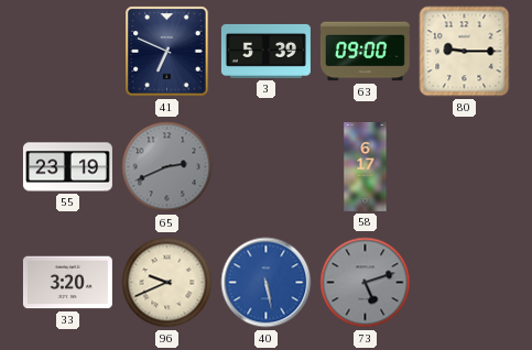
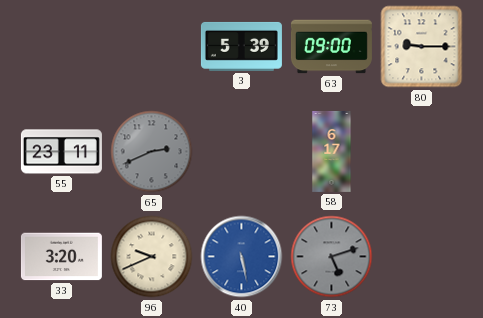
41: 6:49 -> none
55: 23:19 -> 23:11
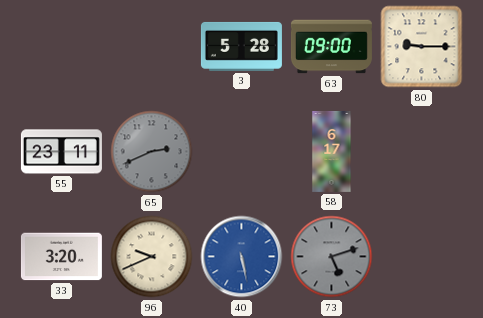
3: 5:39 -> 5:28
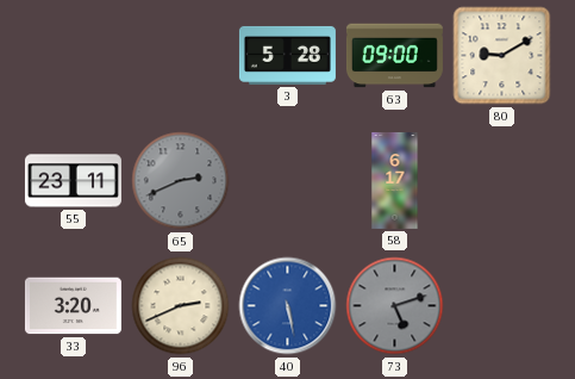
80: 9:15 -> 9:10
96: 9:41 -> 2:41
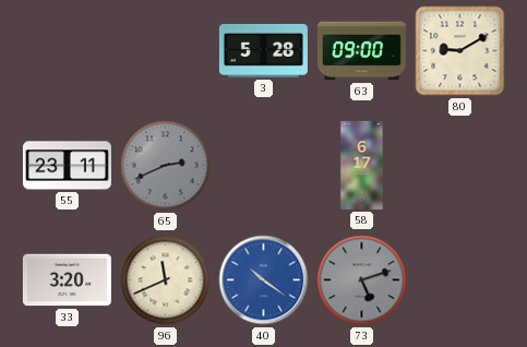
96: 2:41 -> 11:41
40: 5:28 -> 10:21
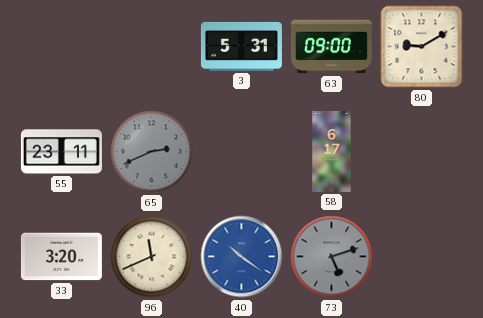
3: 5:28 -> 5:31
